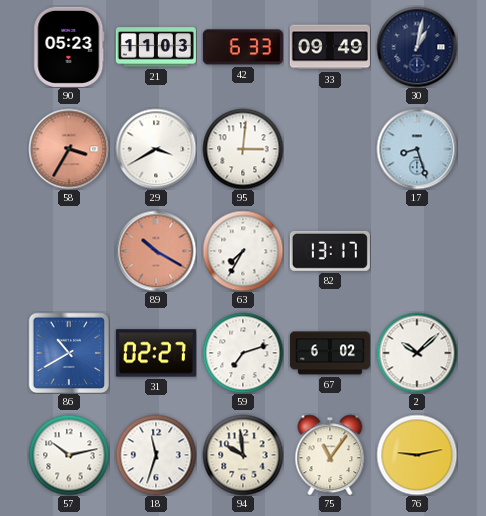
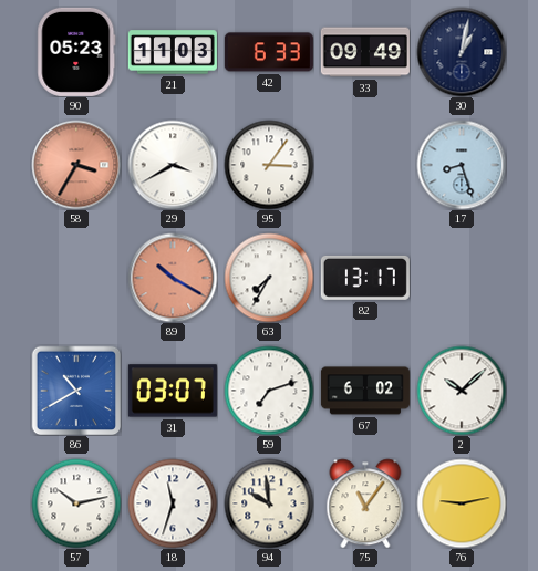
95: 3:01 -> 3:06
31: 02:27 -> 03:07
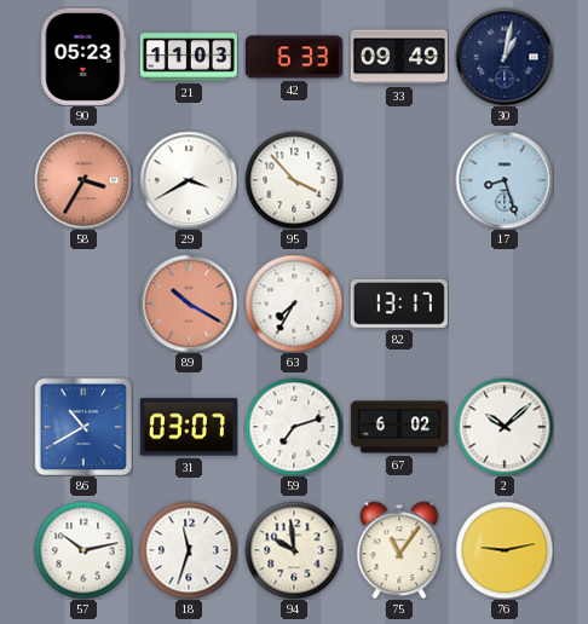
95: 3:06 -> 3:53
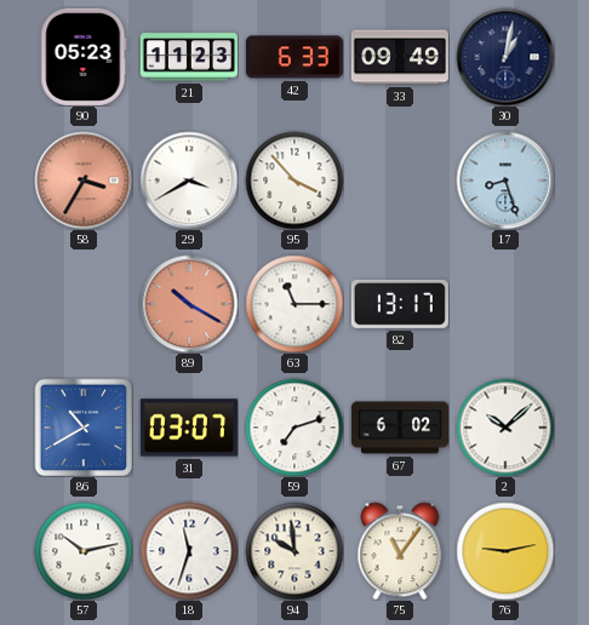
21: 11:03 -> 11:23
63: 7:35 -> 11:15
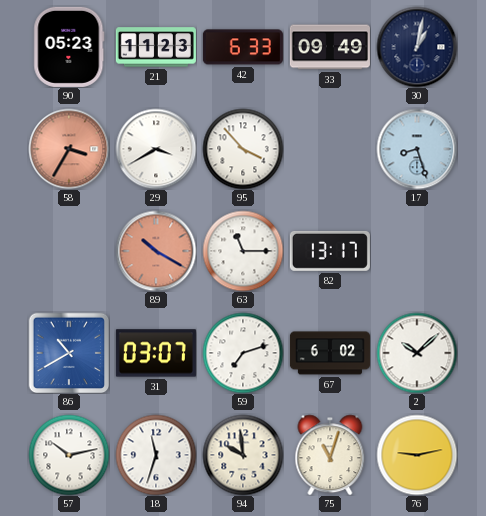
75: 11:06 -> 11:03
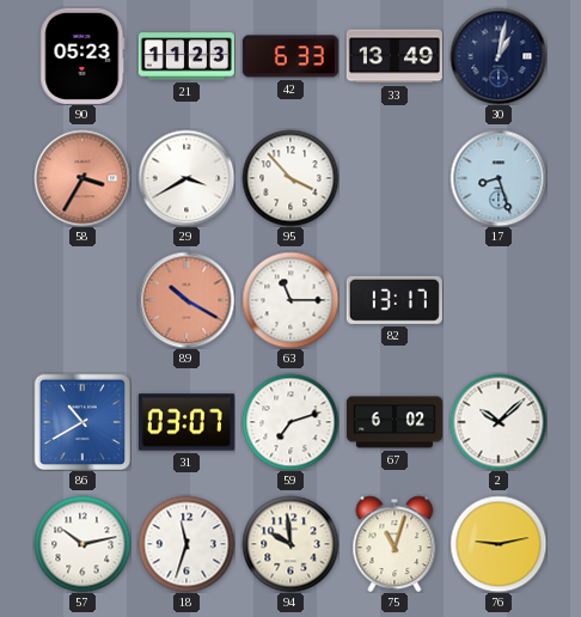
33: 09:49 -> 13:49
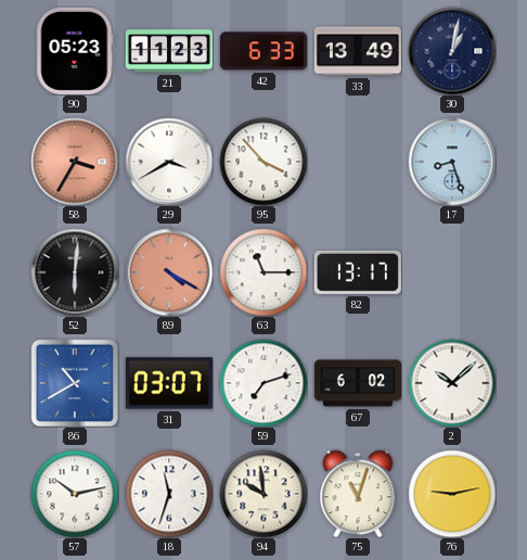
52: none -> 6:01
89: 10:20 -> 4:20
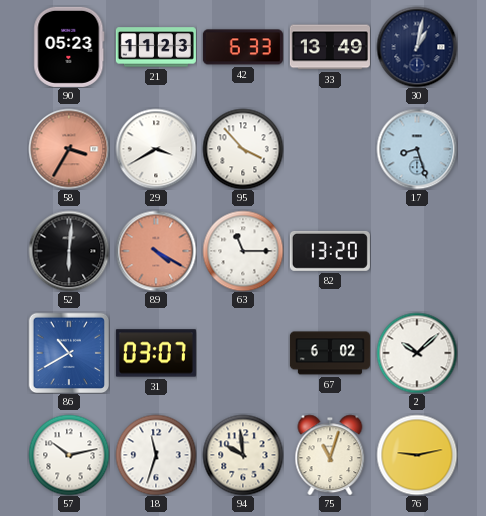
82: 13:17 -> 13:20
59: 7:12 -> none
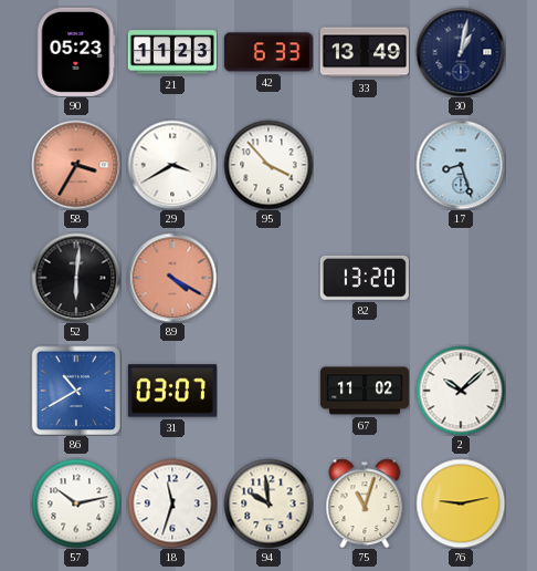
63: 11:15 -> none
67: 6:02 -> 11:02
